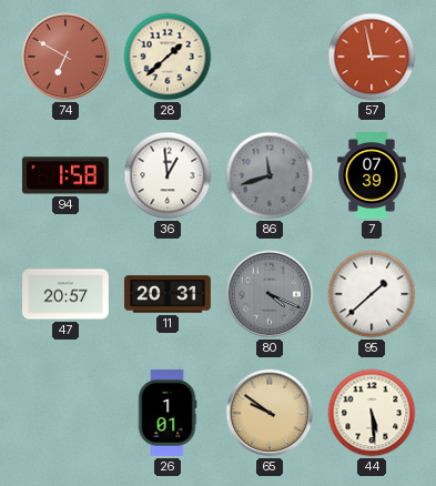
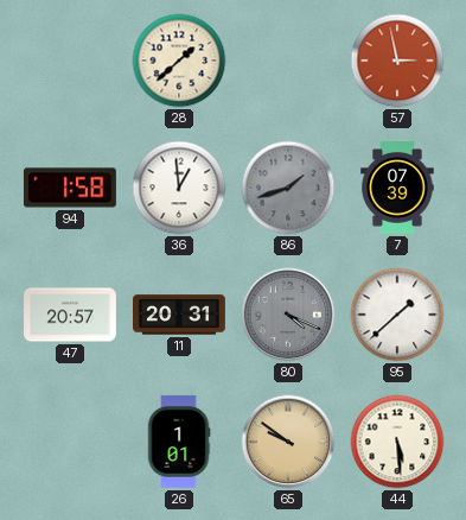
74: 6:50 -> none
86: 11:42 -> 1:42
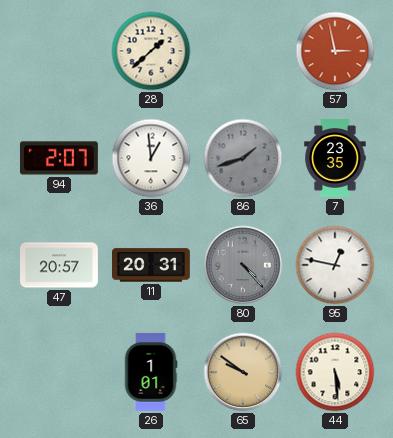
94: 1:58 -> 2:07
7: 07:39 -> 23:35
80: 4:19 -> 4:23
95: 1:38 -> 12:47
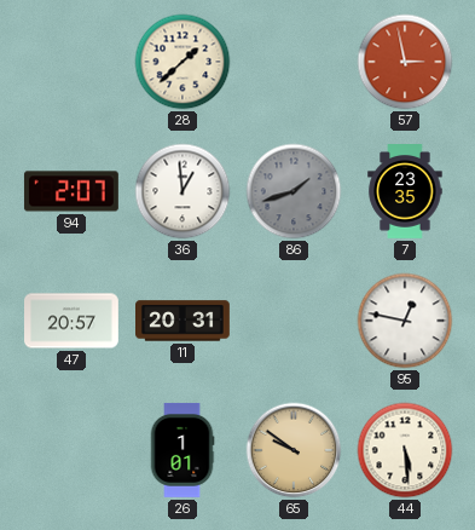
80: 4:23 -> none
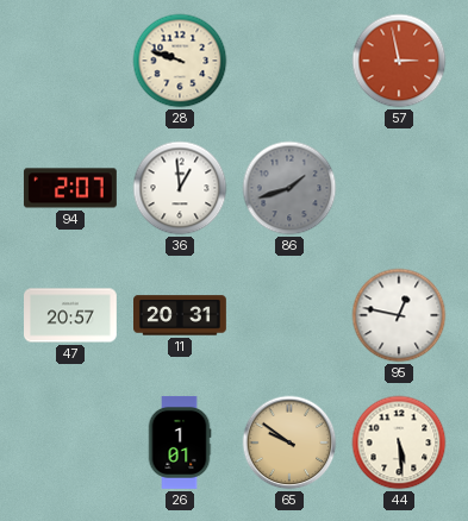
28: 1:38 -> 9:48
7: 23:35 -> none
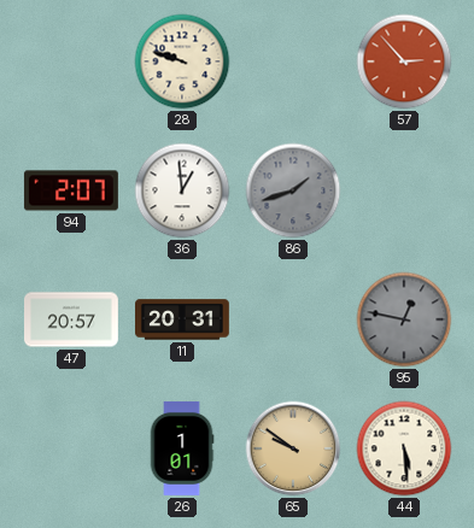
57: 2:58 -> 2:53
95 dial: white -> grey
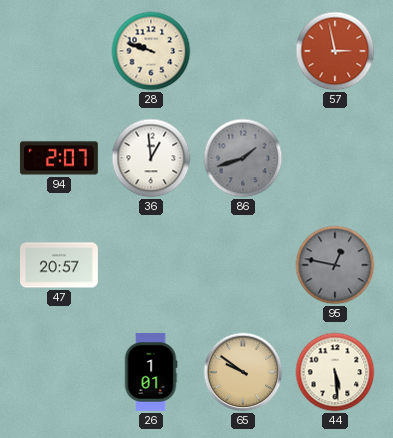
57: 2:53 -> 2:58
11: 20:31 -> none
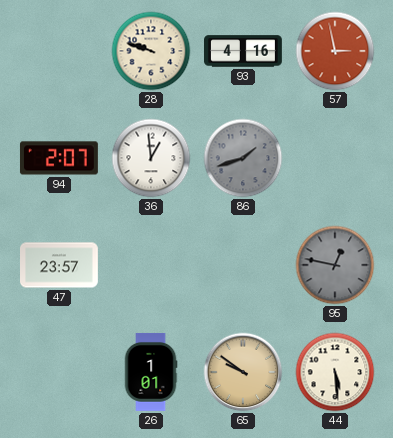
93: none -> 4:16
47: 20:57 -> 23:57
